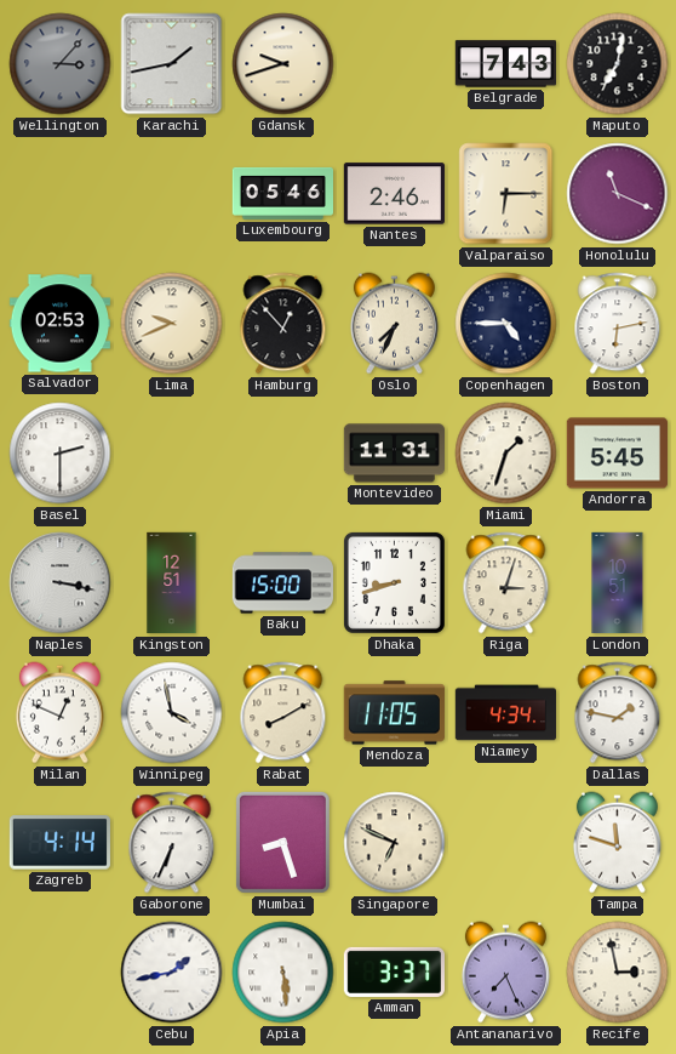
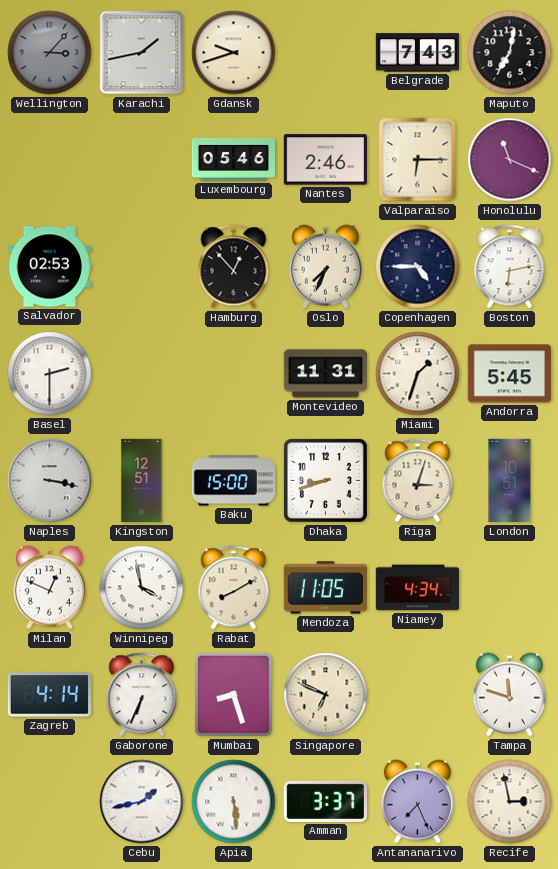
Lima: 9:41 -> none
Dallas: 1:47 -> none
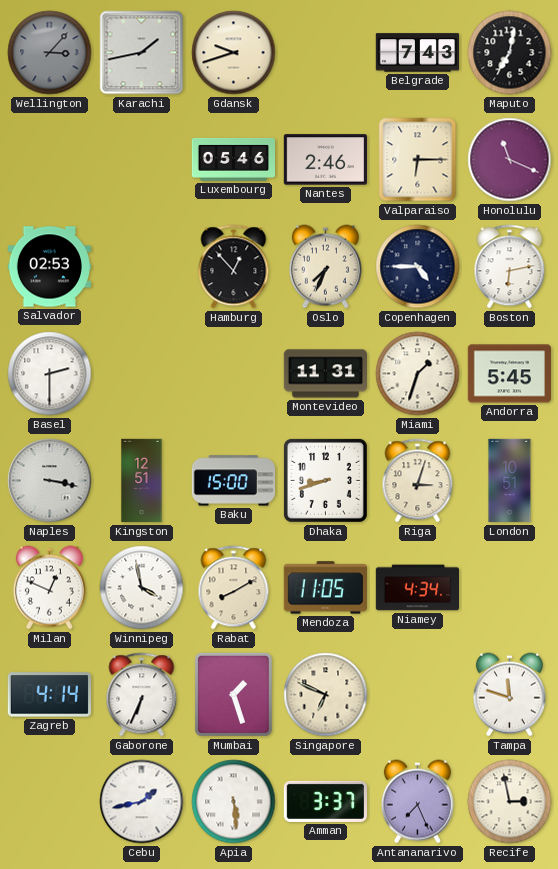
Mumbai: 8:27 -> 1:27
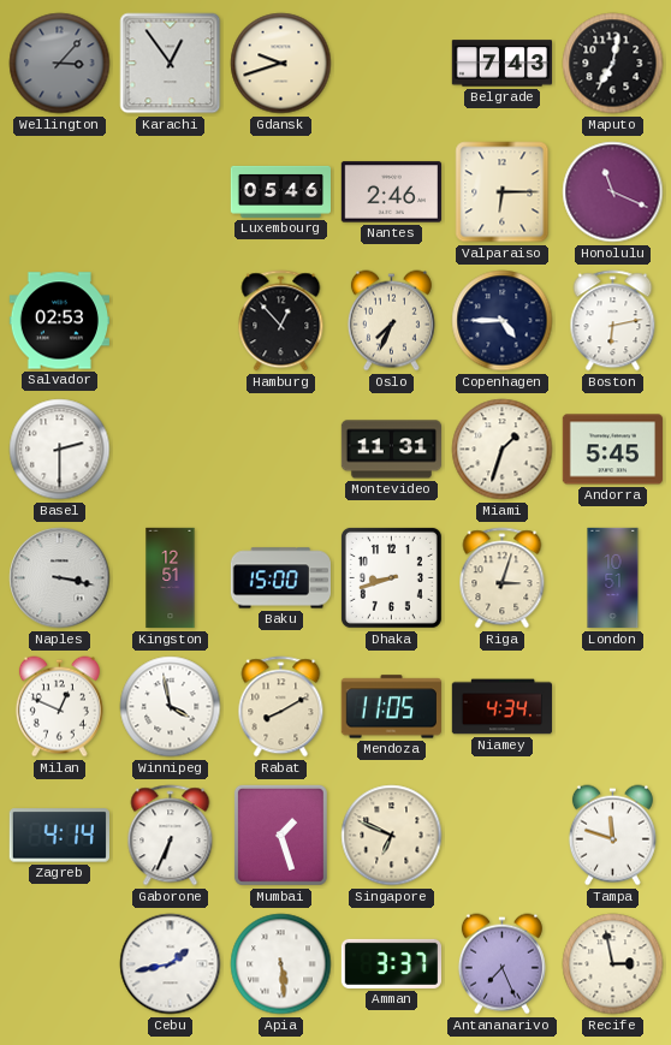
Karachi: 1:43 -> 12:54
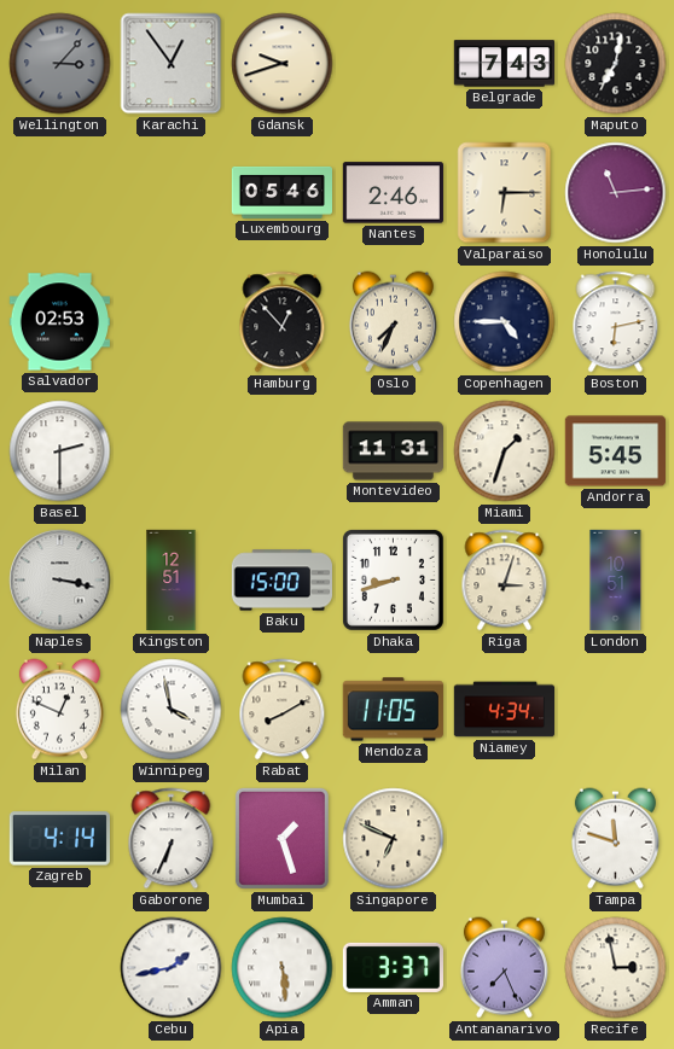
Honolulu: 11:19 -> 11:14
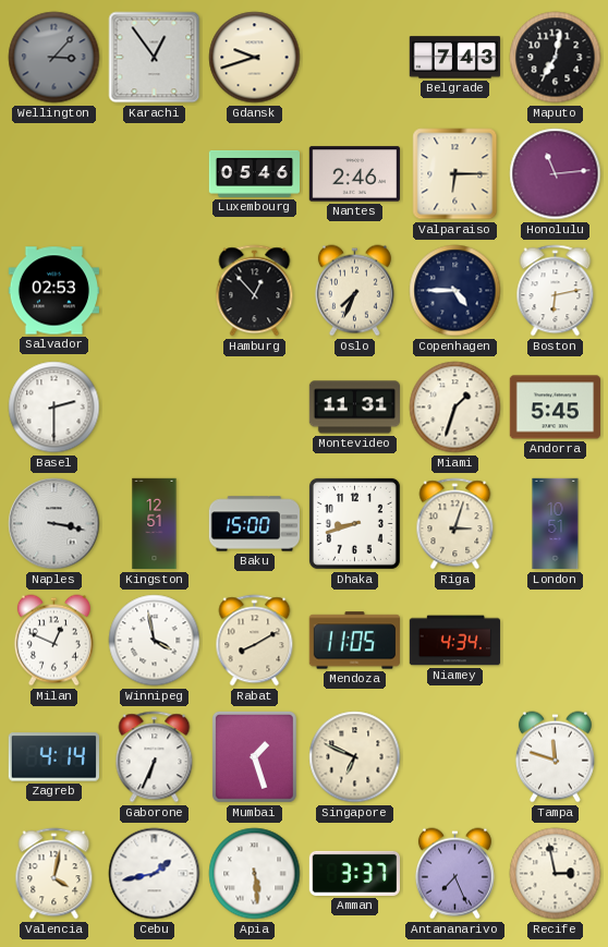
Valencia: none -> 4:02
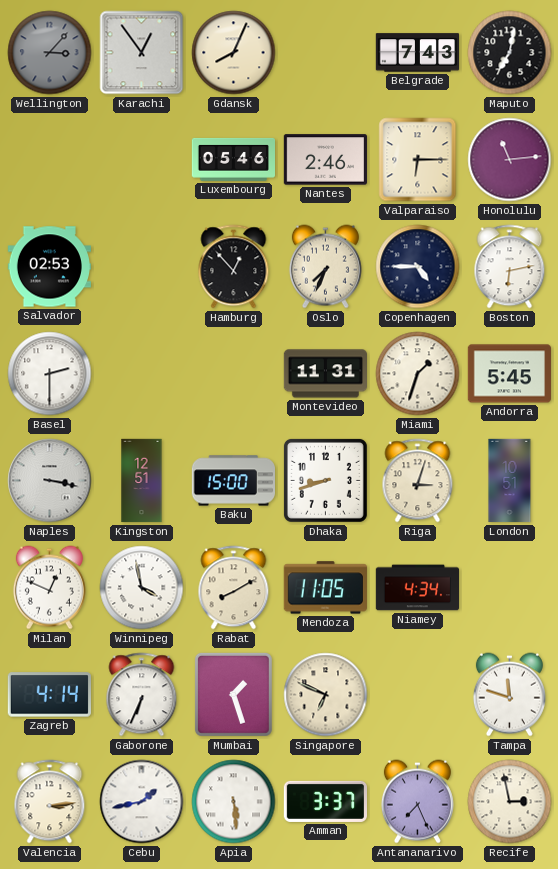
Gdansk: 9:42 -> 8:04
Valencia: 4:02 -> 3:14
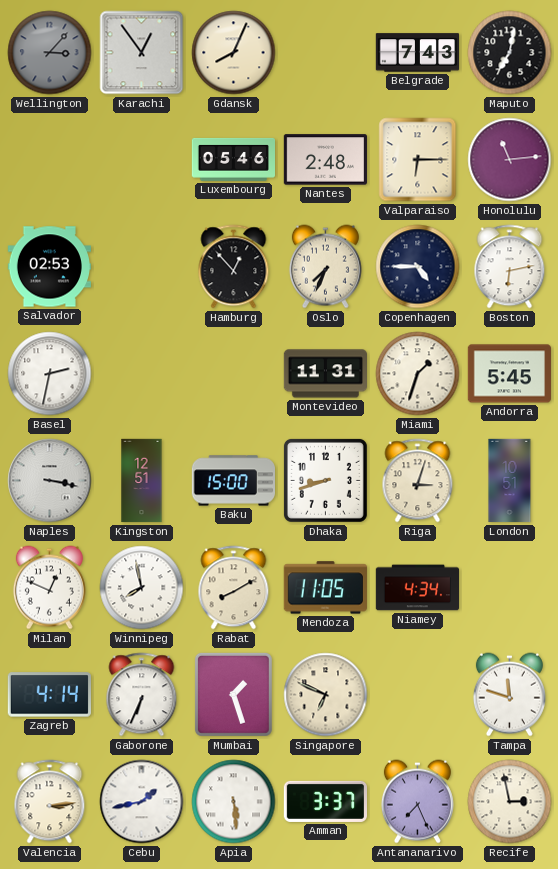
Nantes: 2:46 -> 2:48
Basel: 2:30 -> 2:32
Winnipeg: 3:58 -> 7:58
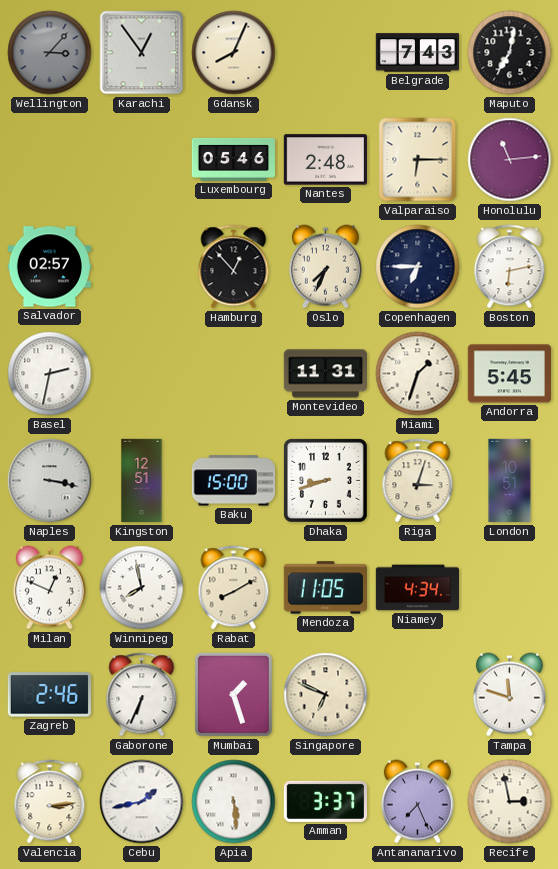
Salvador: 02:53 -> 02:57
Copenhagen: 4:45 -> 6:45
Zagreb: 4:14 -> 2:46
